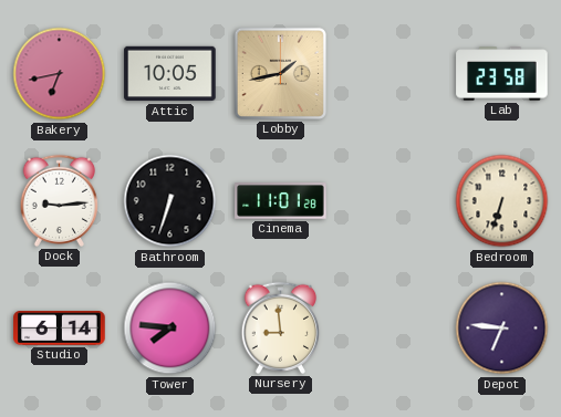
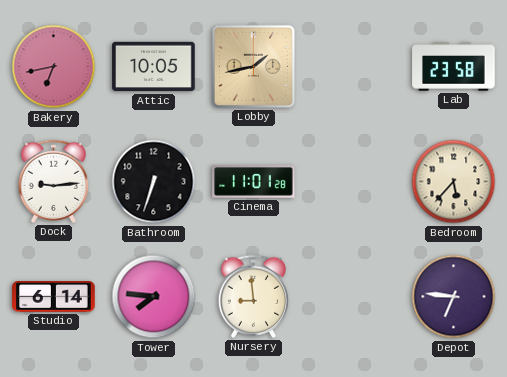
Bedroom: 6:33 -> 5:37
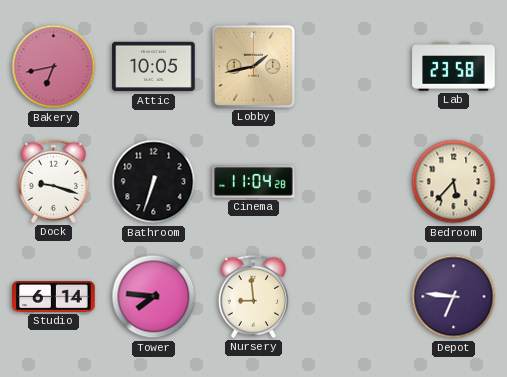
Dock: 9:14 -> 9:18
Cinema: 11:01 -> 11:04
